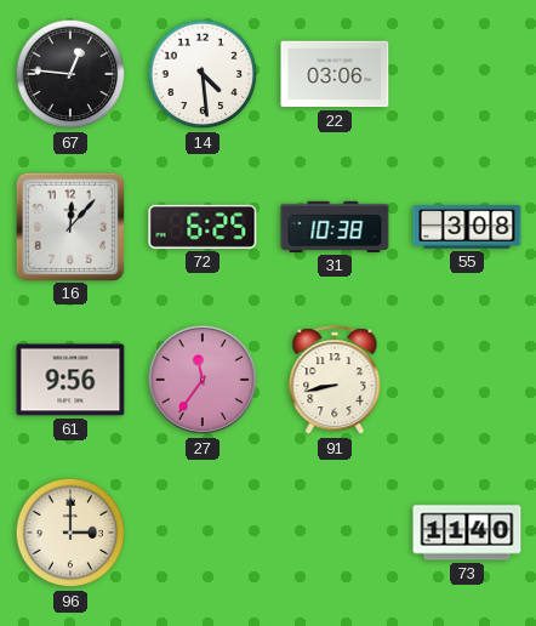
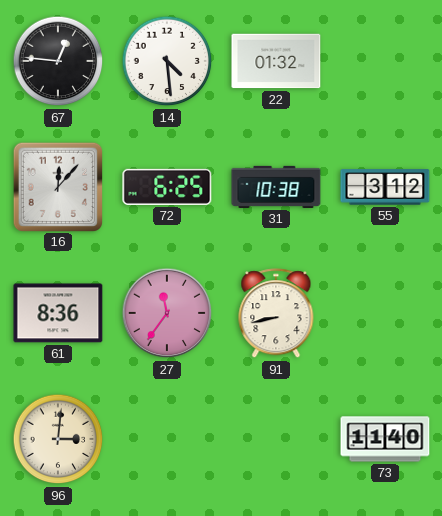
22: 03:06 -> 01:32
55: 3:08 -> 3:12
61: 9:56 -> 8:36
96: 3:00 -> 3:01
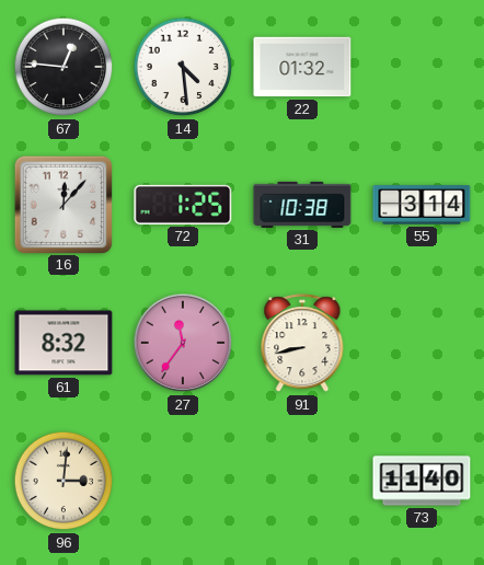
72: 6:25 -> 1:25
55: 3:12 -> 3:14
61: 8:36 -> 8:32
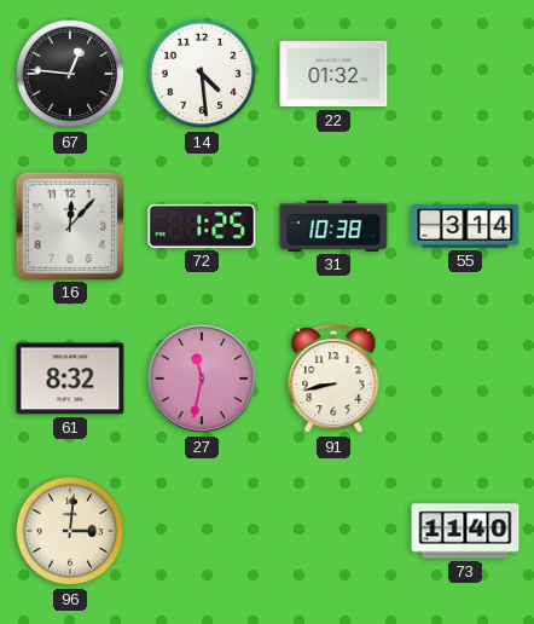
27: 11:36 -> 11:32
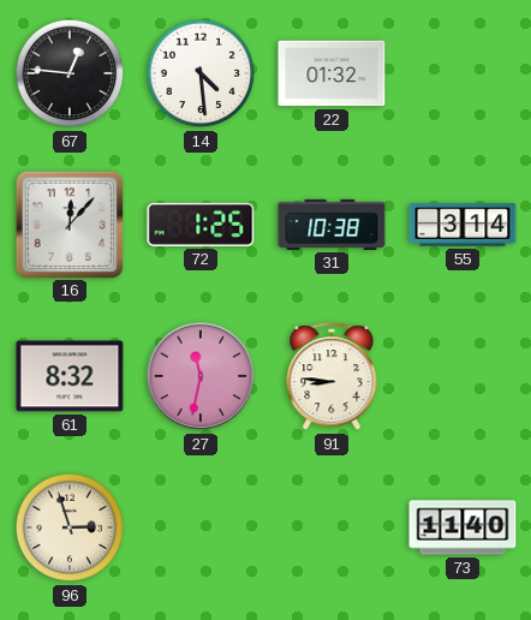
91: 8:43 -> 8:46
96: 3:01 -> 2:57
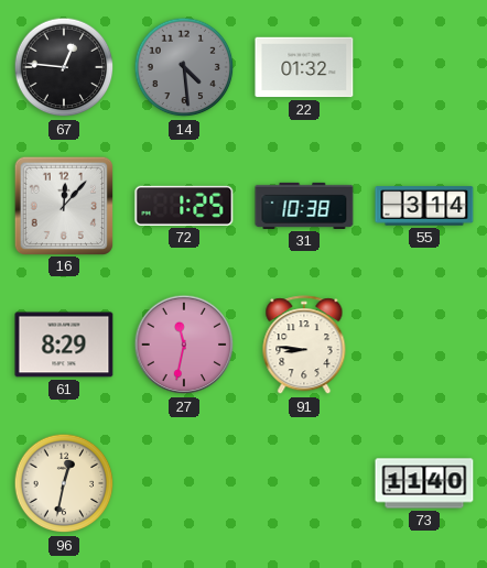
14 dial: white -> grey
61: 8:32 -> 8:29
96: 2:57 -> 12:32
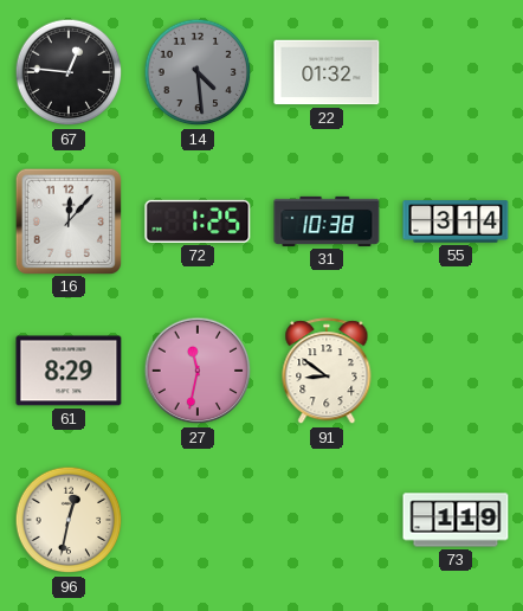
91: 8:46 -> 8:51
73: 11:40 -> 1:19
